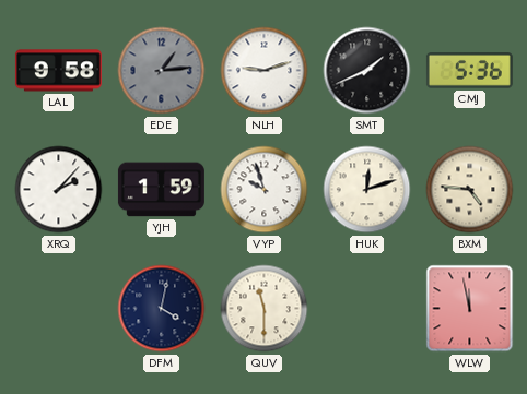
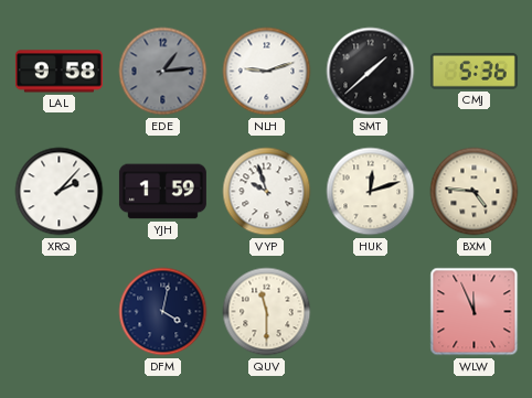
SMT: 1:41 -> 1:38
WLW: 11:58 -> 11:56
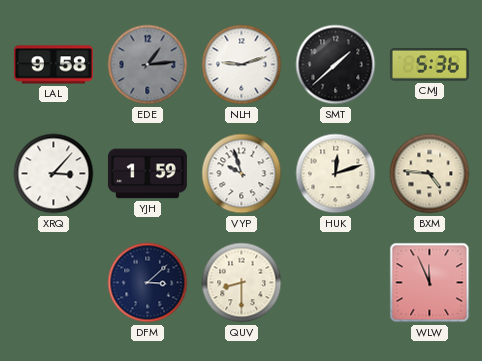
XRQ: 2:07 -> 3:07
DFM: 4:02 -> 3:08
QUV: 11:30 -> 8:30
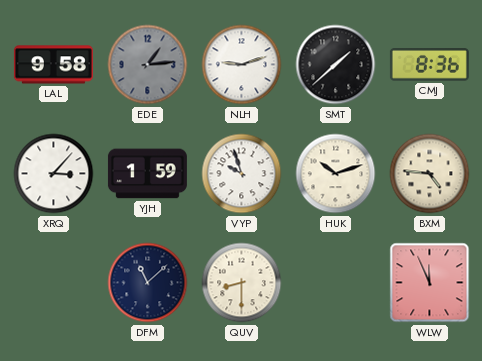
CMJ: 5:36 -> 8:36
HUK: 12:12 -> 10:12
DFM: 3:08 -> 11:08
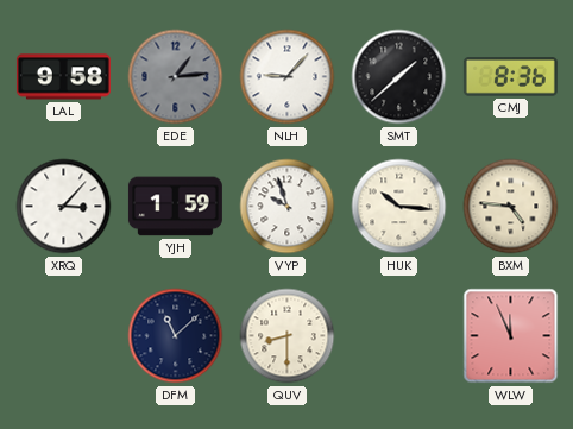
NLH: 9:12 -> 9:07
HUK: 10:12 -> 10:16
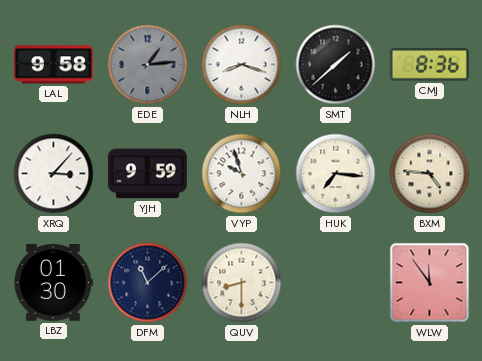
NLH: 9:07 -> 8:18
YJH: 1:59 -> 9:59
HUK: 10:16 -> 7:16
LBZ: none -> 01:30
WLW: 11:56 -> 11:54
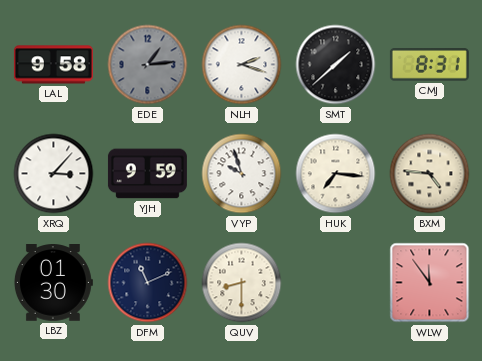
NLH: 8:18 -> 2:18
CMJ: 8:36 -> 8:31
DFM: 11:08 -> 11:11
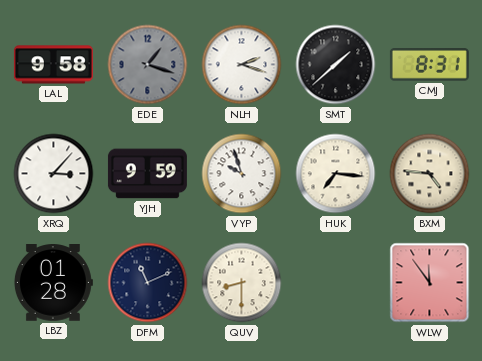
EDE: 1:14 -> 1:18
LBZ: 01:30 -> 01:28
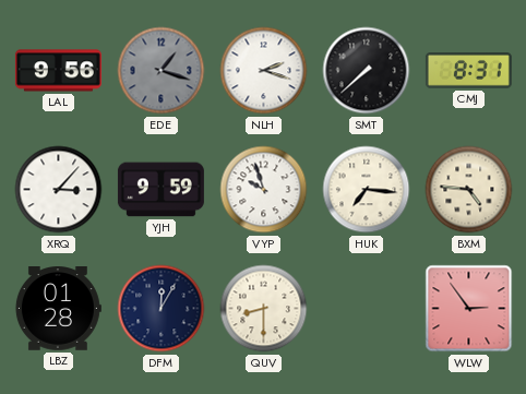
LAL: 9:58 -> 9:56
SMT: 1:38 -> 7:38
DFM: 11:11 -> 12:05
WLW: 11:54 -> 2:54
